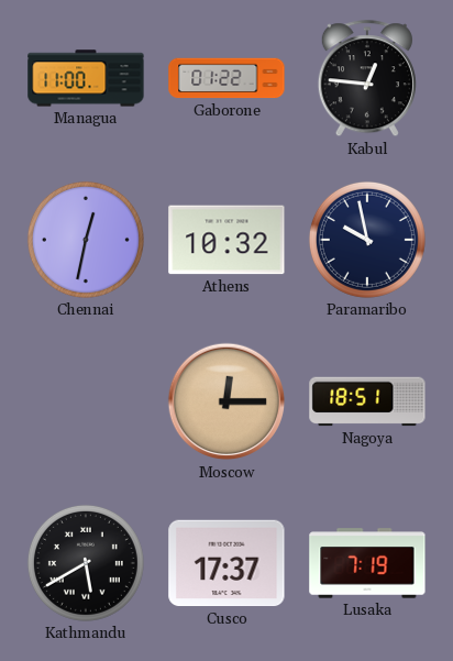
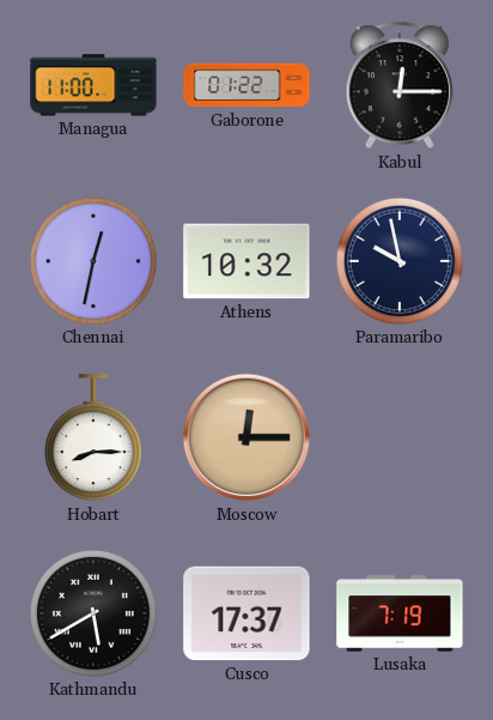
Kabul: 12:46 -> 12:15
Hobart: none -> 8:15
Nagoya: 18:51 -> none
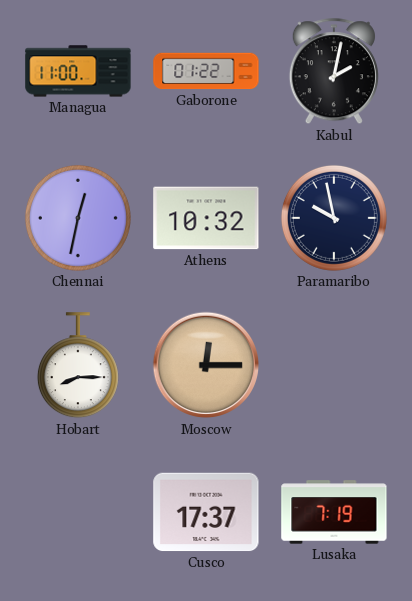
Kabul: 12:15 -> 2:02
Kathmandu: 5:40 -> none
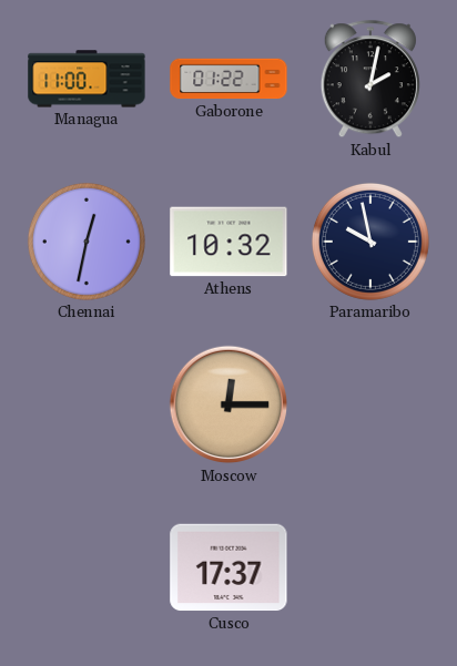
Hobart: 8:15 -> none
Lusaka: 7:19 -> none
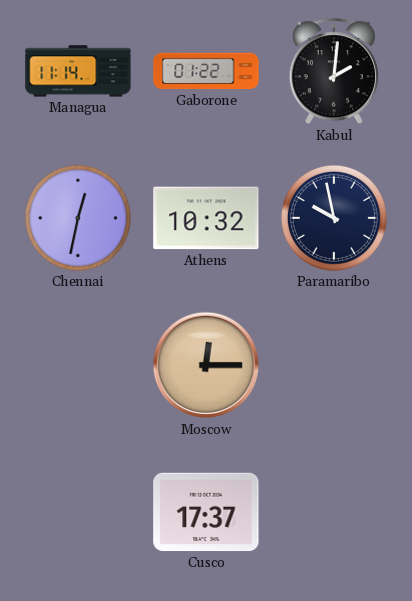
Managua: 11:00 -> 11:14
Kabul: 2:02 -> 2:01
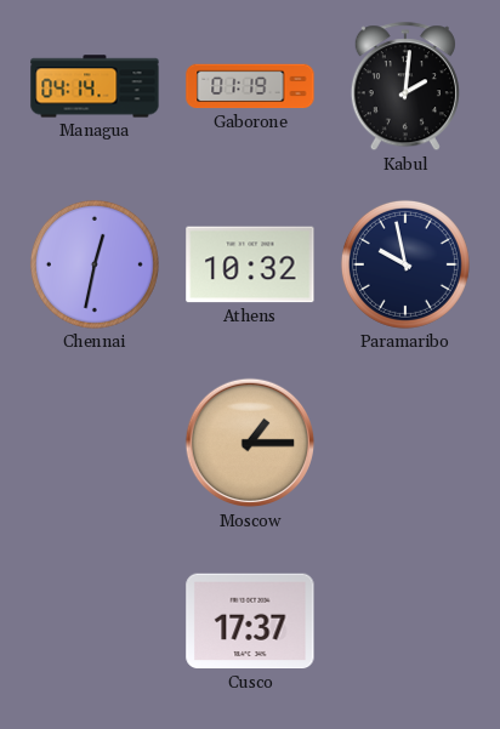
Managua: 11:14 -> 04:14
Gaborone: 01:22 -> 01:19
Moscow: 12:15 -> 1:15
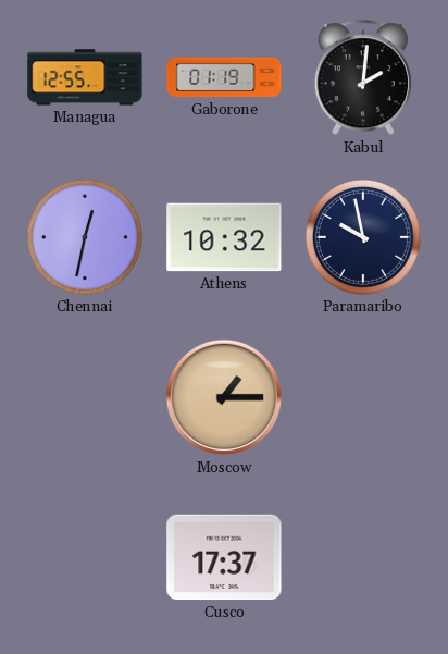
Managua: 04:14 -> 12:55
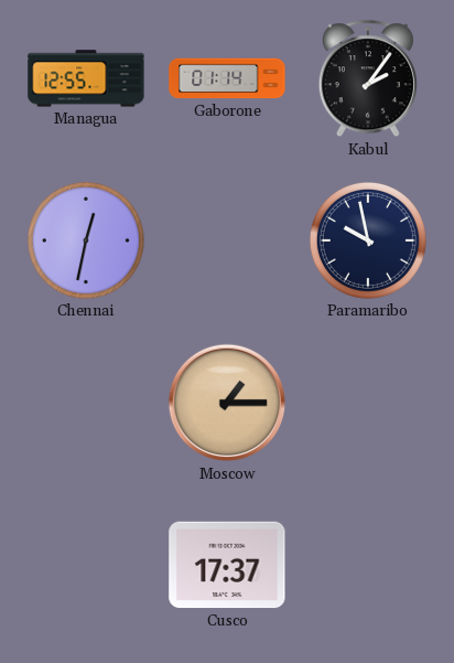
Gaborone: 01:19 -> 01:14
Kabul: 2:01 -> 2:06
Athens: 10:32 -> none
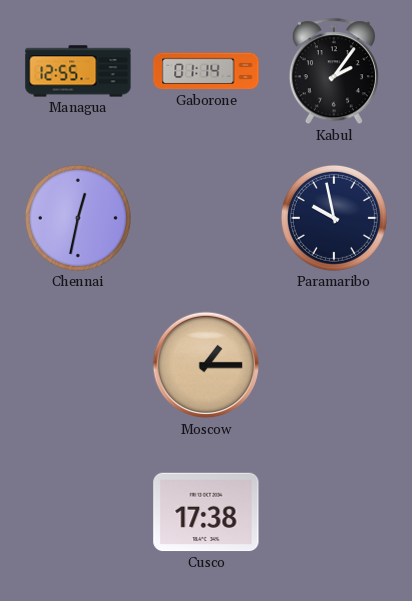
Cusco: 17:37 -> 17:38
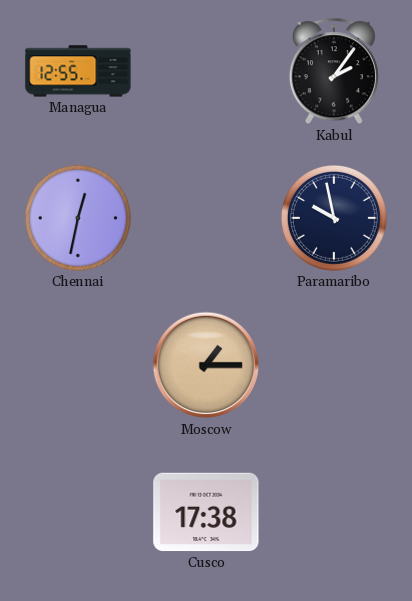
Gaborone: 01:14 -> none
